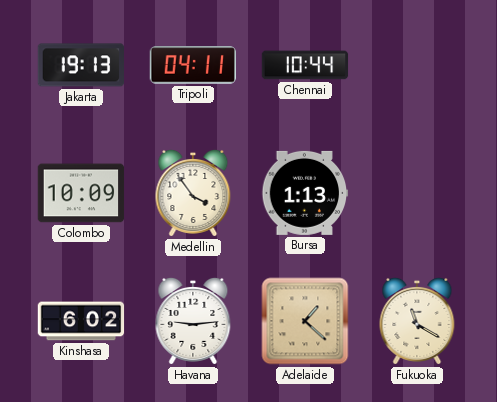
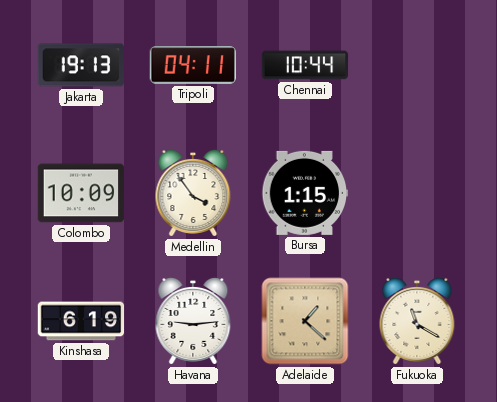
Bursa: 1:13 -> 1:15
Kinshasa: 6:02 -> 6:19
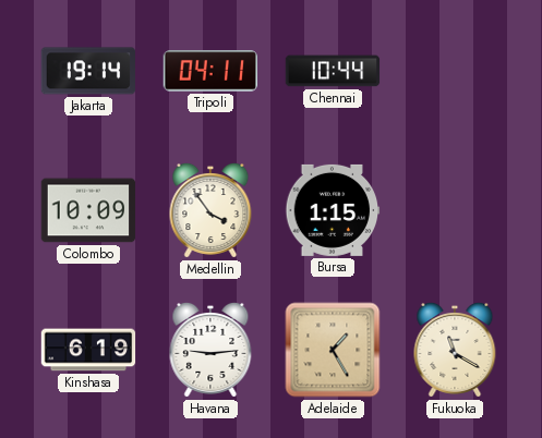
Jakarta: 19:13 -> 19:14
Adelaide: 1:22 -> 1:25
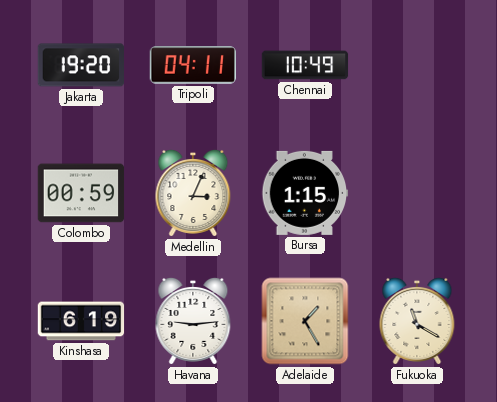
Jakarta: 19:14 -> 19:20
Chennai: 10:44 -> 10:49
Colombo: 10:09 -> 00:59
Medellin: 3:54 -> 3:04
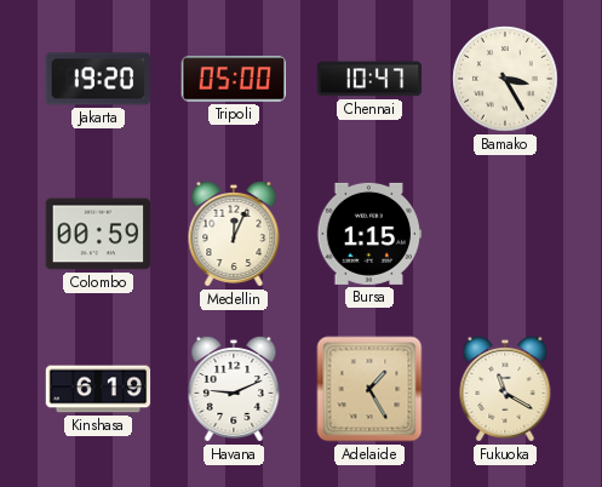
Tripoli: 04:11 -> 05:00
Chennai: 10:49 -> 10:47
Bamako: none -> 3:25
Medellin: 3:04 -> 12:04
Havana: 9:14 -> 9:11
